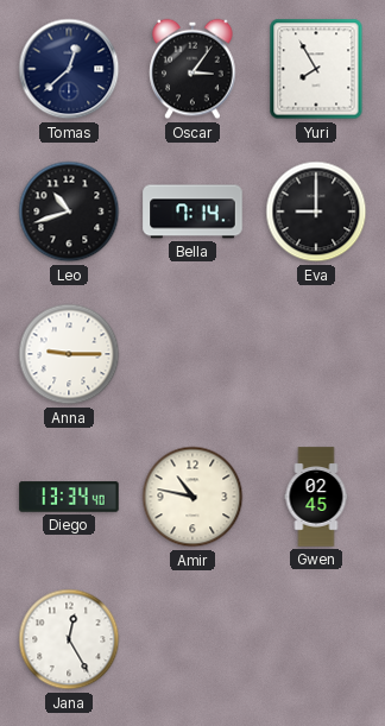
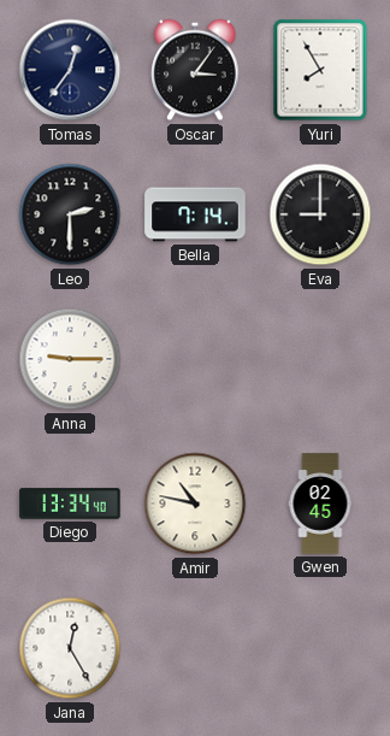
Tomas: 12:38 -> 12:36
Leo: 10:42 -> 2:30
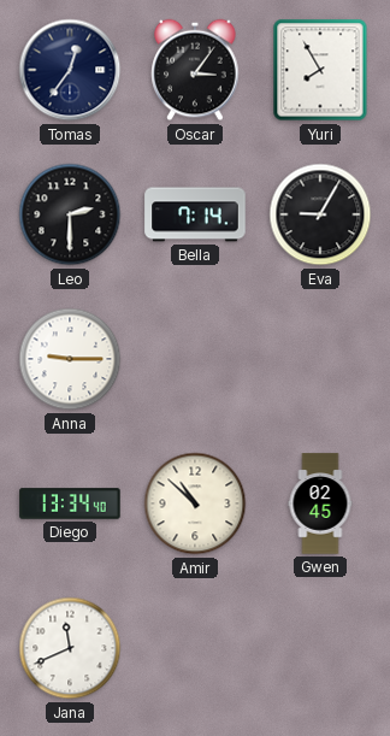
Eva: 9:00 -> 9:05
Amir: 10:47 -> 10:52
Jana: 12:25 -> 11:41
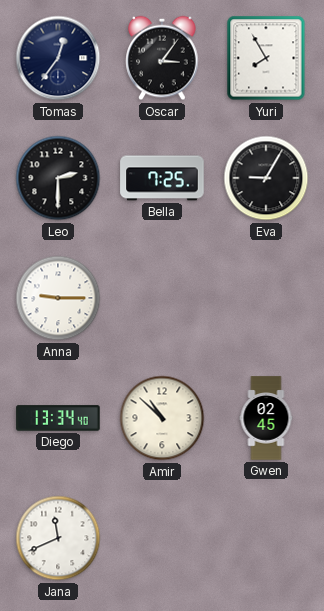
Bella: 7:14 -> 7:25
